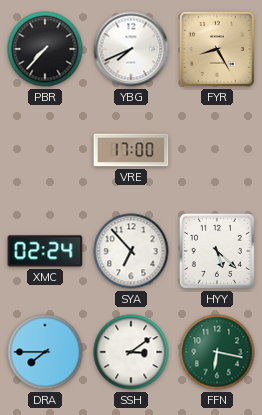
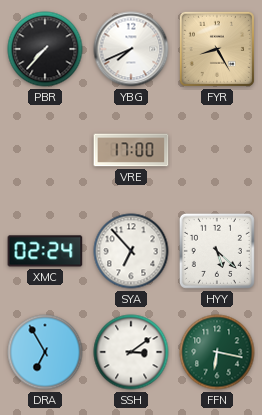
DRA: 7:45 -> 6:55
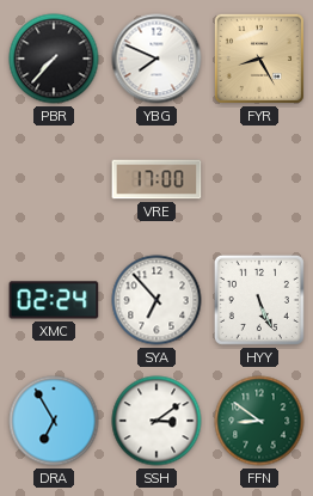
YBG: 7:41 -> 7:49
HYY: 5:22 -> 5:26
FFN: 6:17 -> 8:51
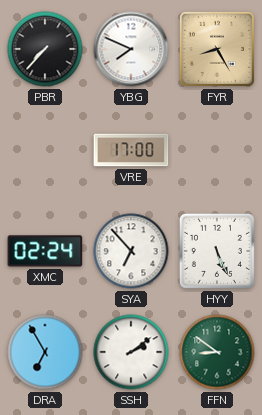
SSH: 3:09 -> 2:09
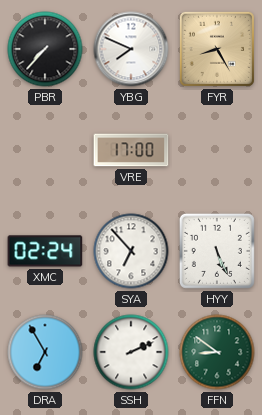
SSH: 2:09 -> 2:11
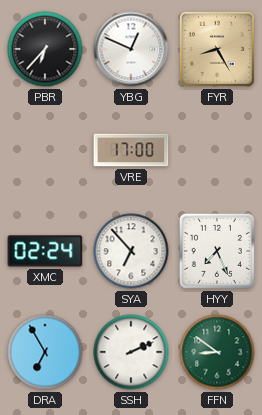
PBR: 7:37 -> 6:37
YBG: 7:49 -> 12:49
HYY: 5:26 -> 7:26
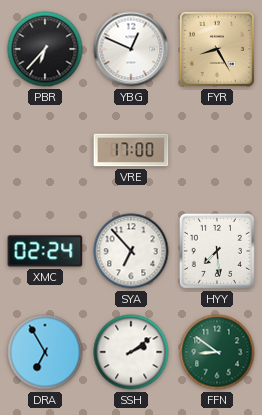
HYY: 7:26 -> 7:29
SSH: 2:11 -> 2:09
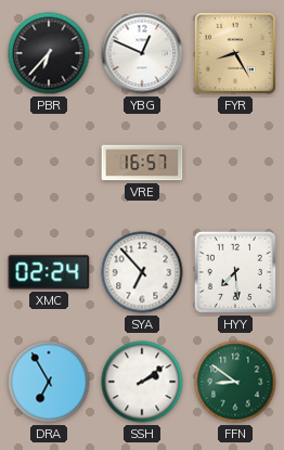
VRE: 17:00 -> 16:57
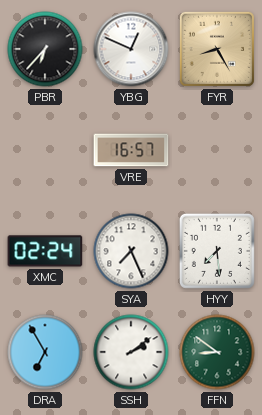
SYA: 6:53 -> 7:26
